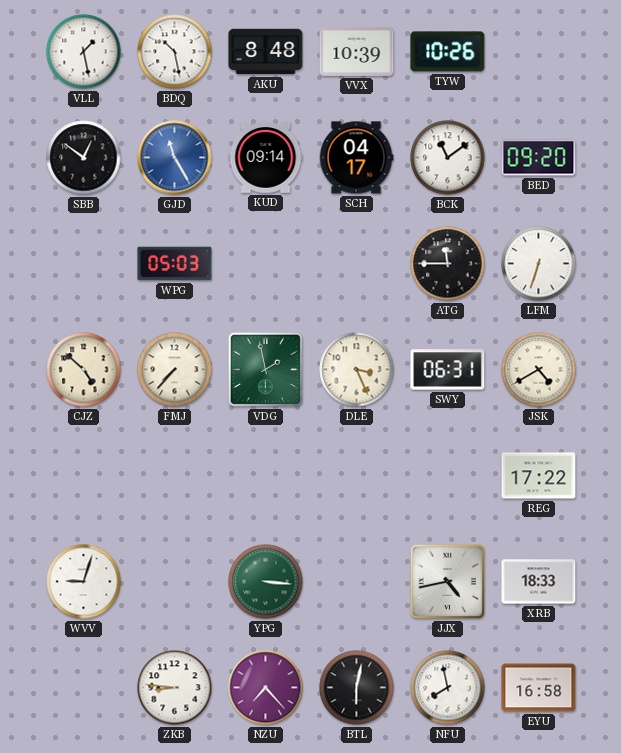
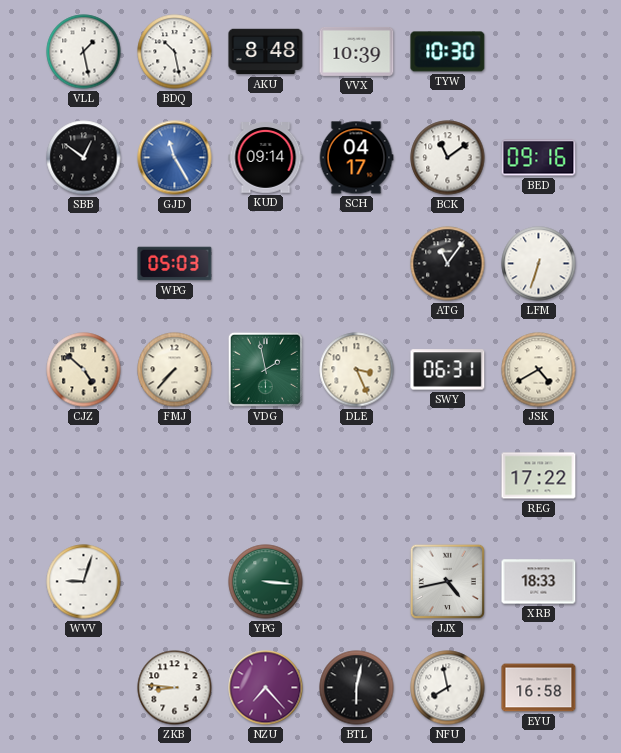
TYW: 10:26 -> 10:30
BED: 09:20 -> 09:16
ATG: 11:45 -> 11:06
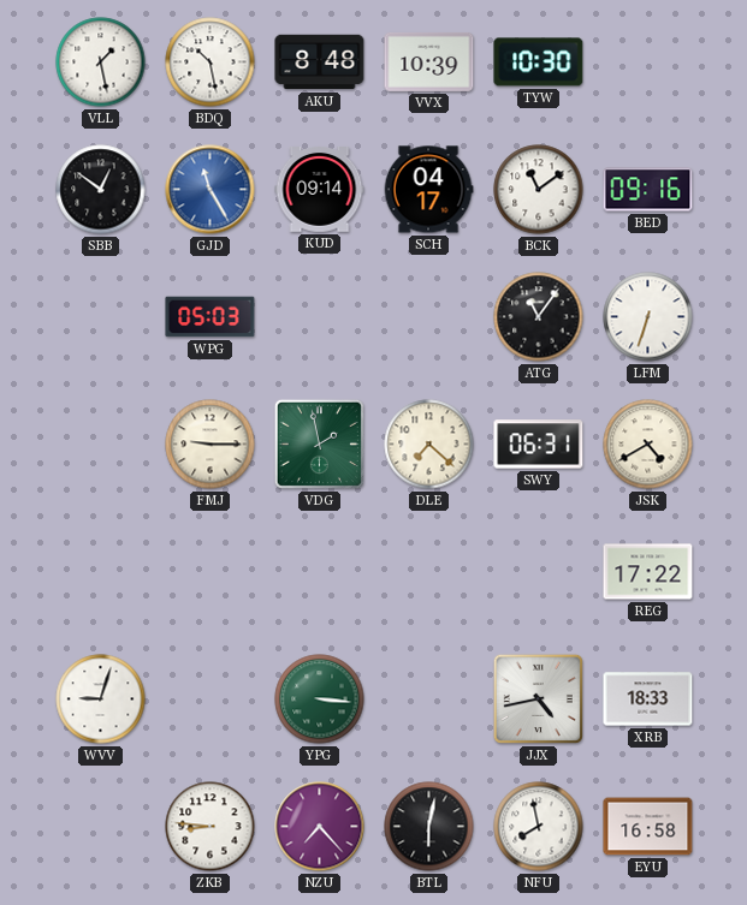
CJZ: 4:52 -> none
FMJ: 7:37 -> 9:15
DLE: 3:26 -> 7:22
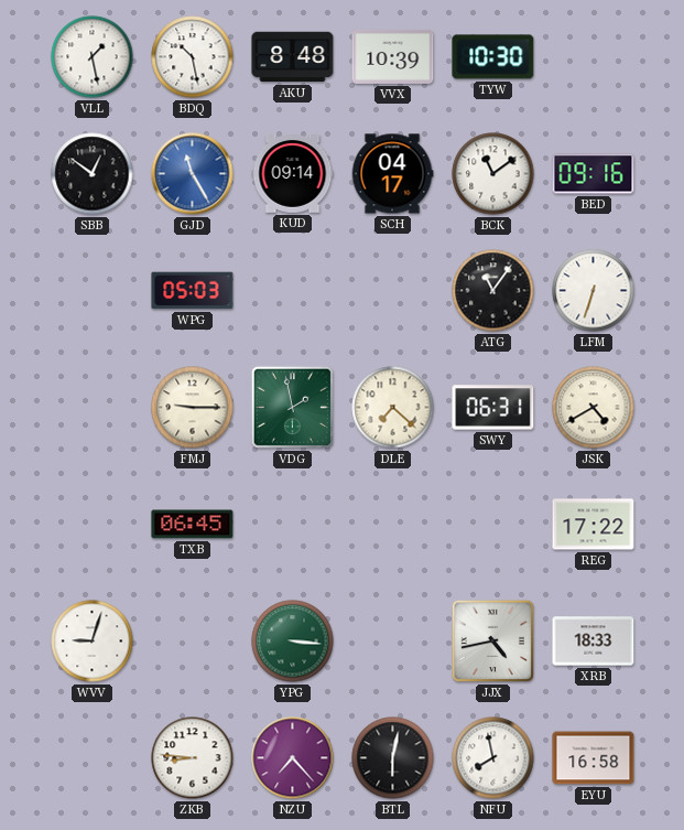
TXB: none -> 06:45
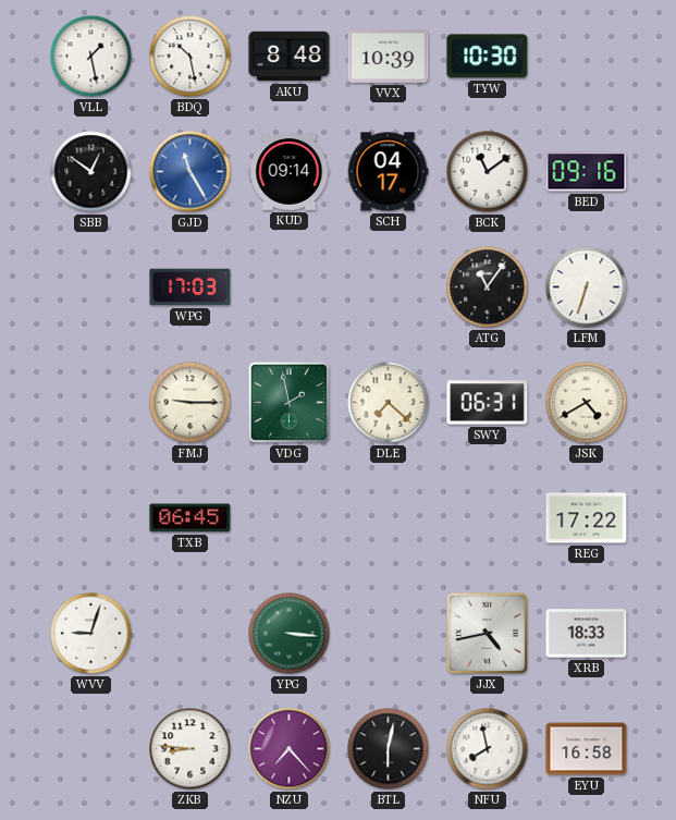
WPG: 05:03 -> 17:03
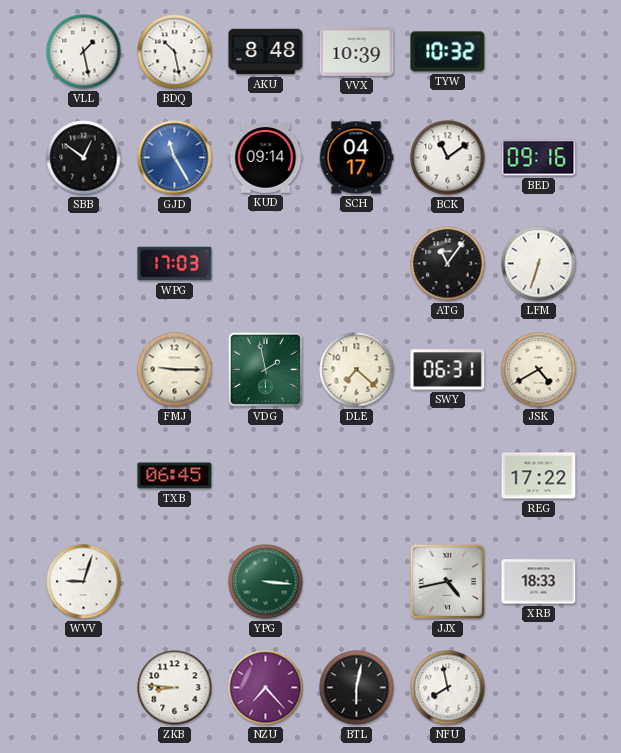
TYW: 10:30 -> 10:32
EYU: 16:58 -> none
